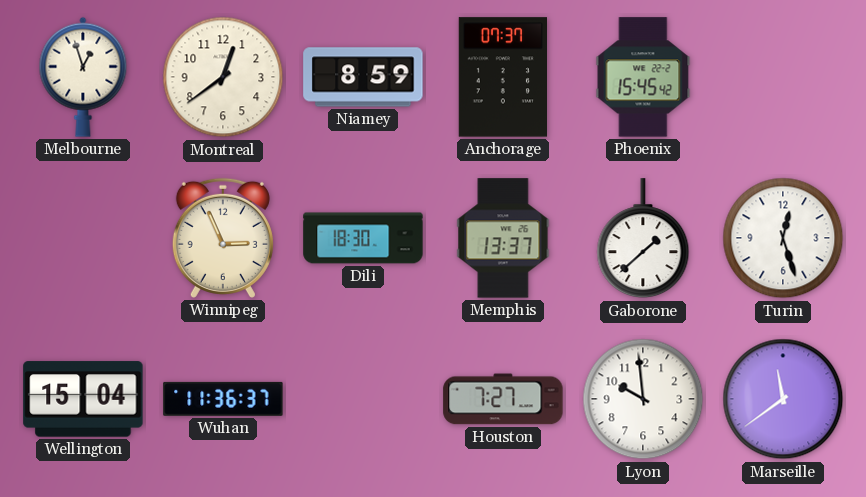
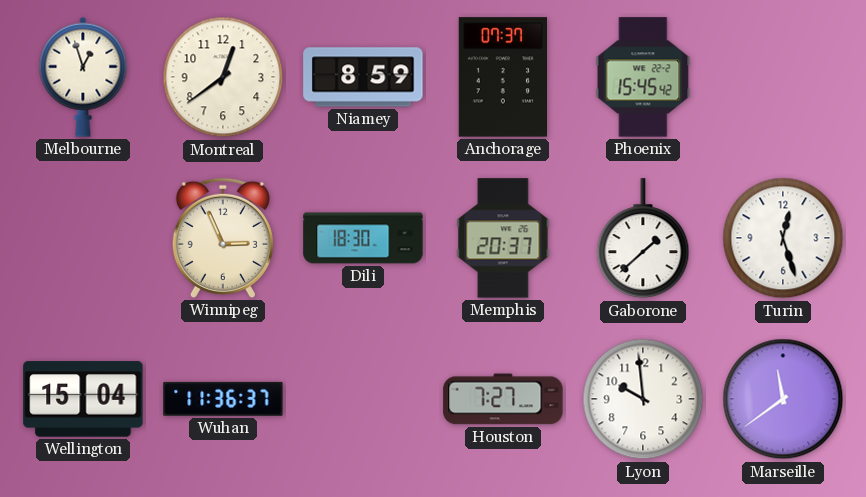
Memphis: 13:37 -> 20:37
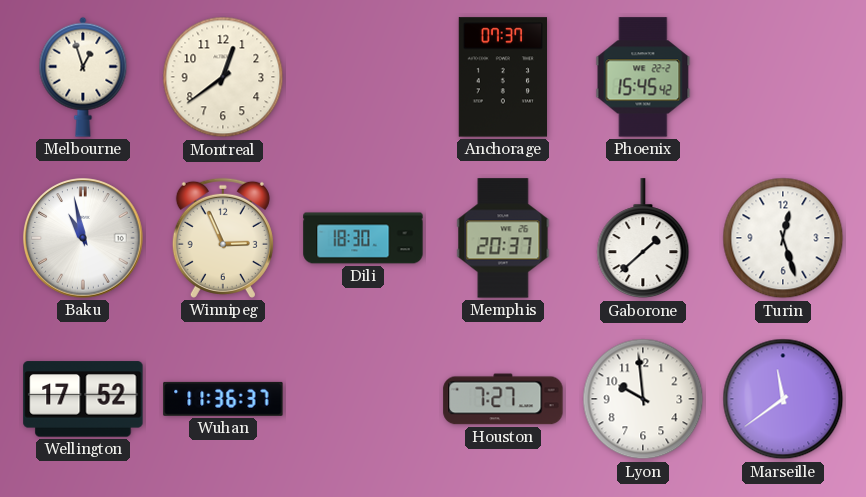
Niamey: 8:59 -> none
Baku: none -> 10:58
Wellington: 15:04 -> 17:52
